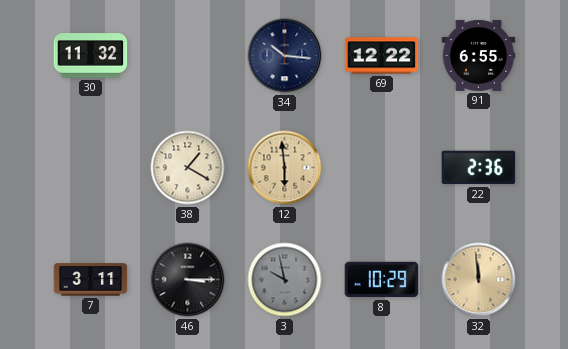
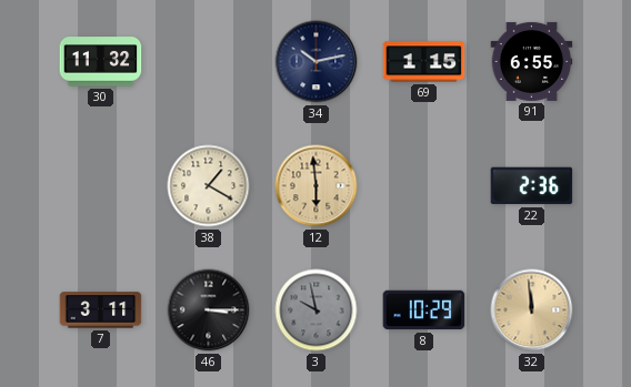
34: 10:16 -> 10:13
69: 12:22 -> 1:15
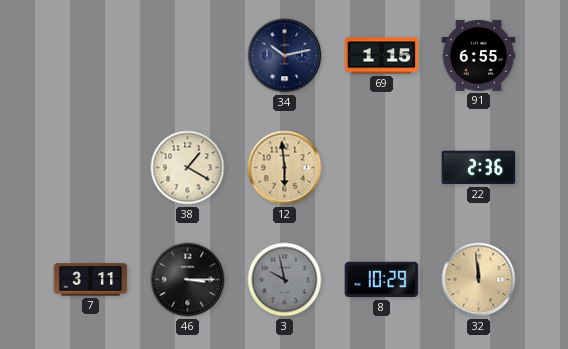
30: 11:32 -> none
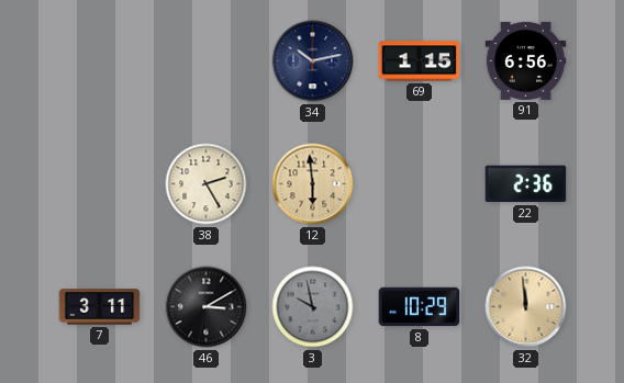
91: 6:55 -> 6:56
38: 1:20 -> 2:25
46: 3:15 -> 3:10
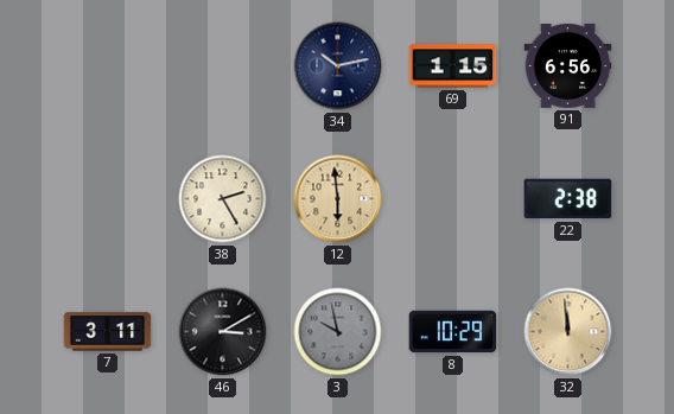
22: 2:36 -> 2:38
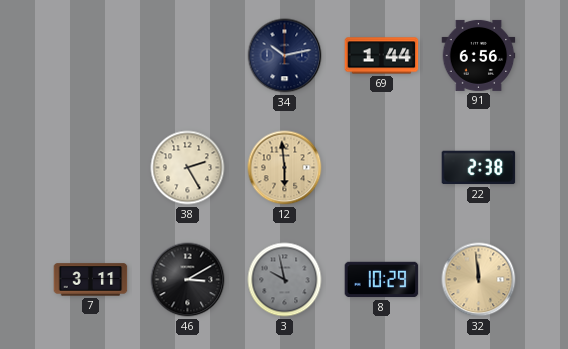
69: 1:15 -> 1:44
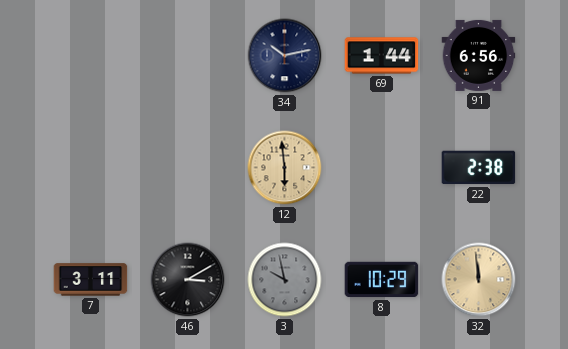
38: 2:25 -> none
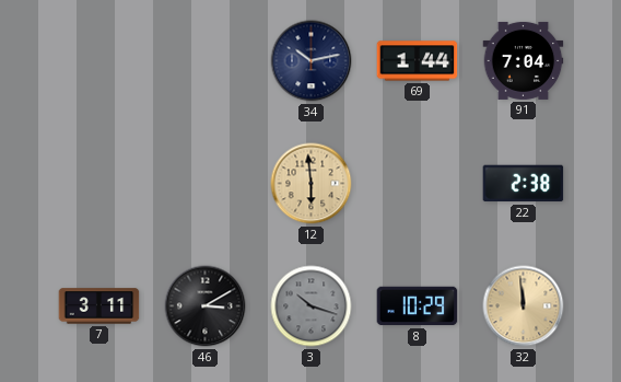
91: 6:56 -> 7:04
3: 9:58 -> 10:18
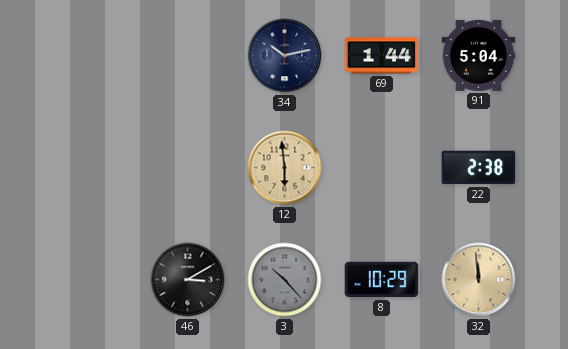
91: 7:04 -> 5:04
7: 3:11 -> none
3: 10:18 -> 10:23
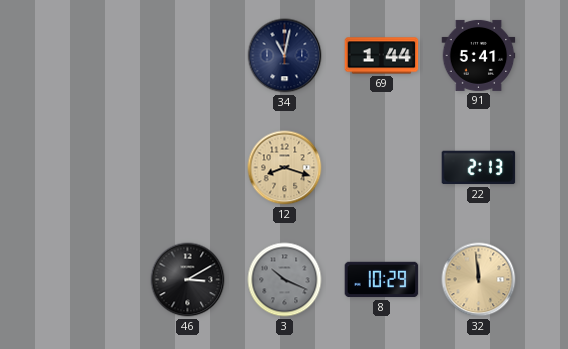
34: 10:13 -> 11:02
91: 5:04 -> 5:41
12: 5:59 -> 8:18
22: 2:38 -> 2:13
3: 10:23 -> 10:19
